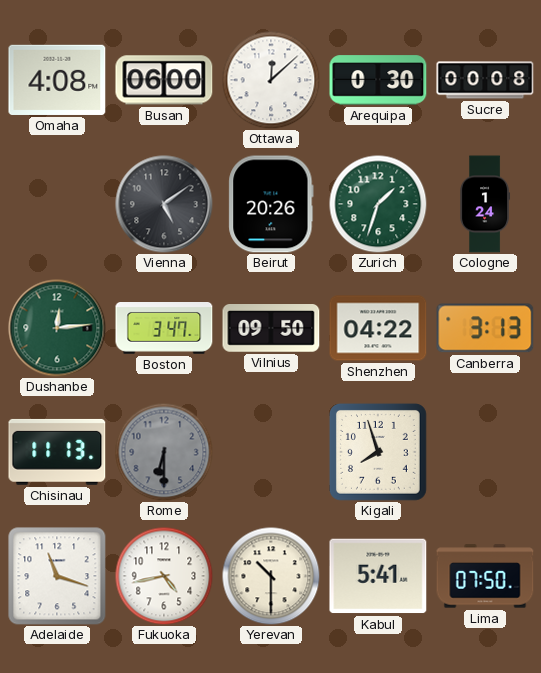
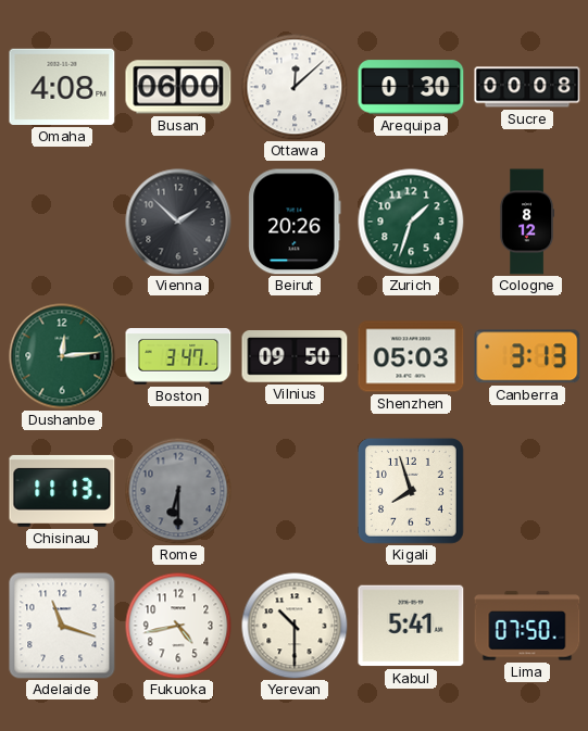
Vienna: 5:09 -> 1:52
Cologne: 1:24 -> 8:12
Shenzhen: 04:22 -> 05:03
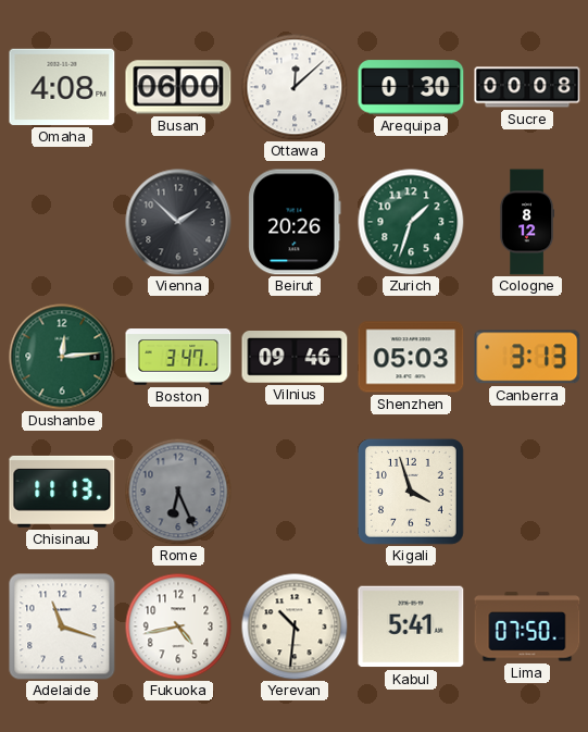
Vilnius: 09:50 -> 09:46
Rome: 6:30 -> 6:26
Kigali: 7:57 -> 3:57
Yerevan: 10:30 -> 10:31
